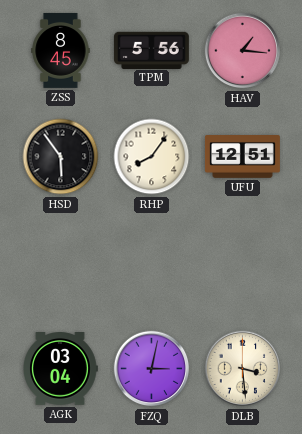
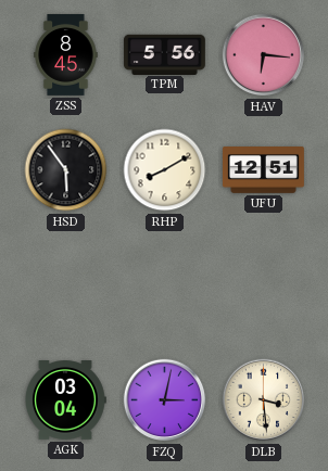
HAV: 1:16 -> 6:16
RHP: 8:06 -> 8:10
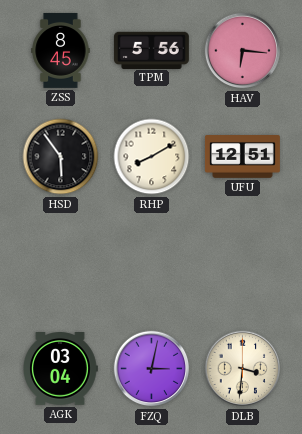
DLB: 3:29 -> 3:31
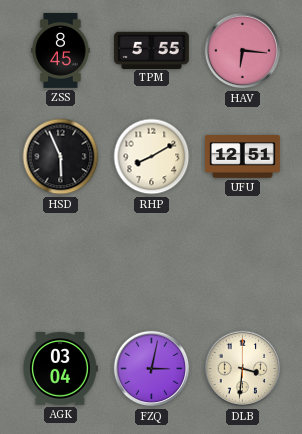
TPM: 5:56 -> 5:55
HSD: 5:54 -> 5:56
